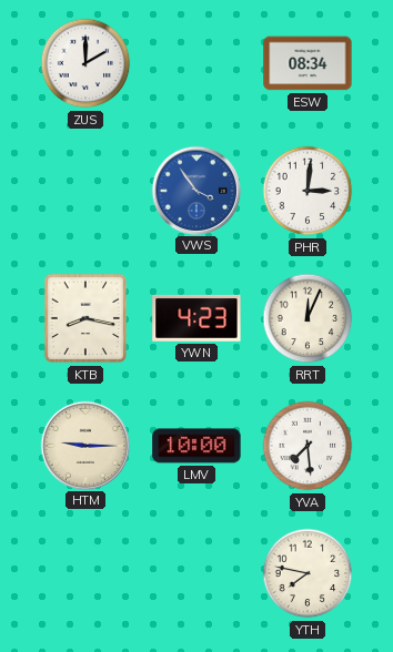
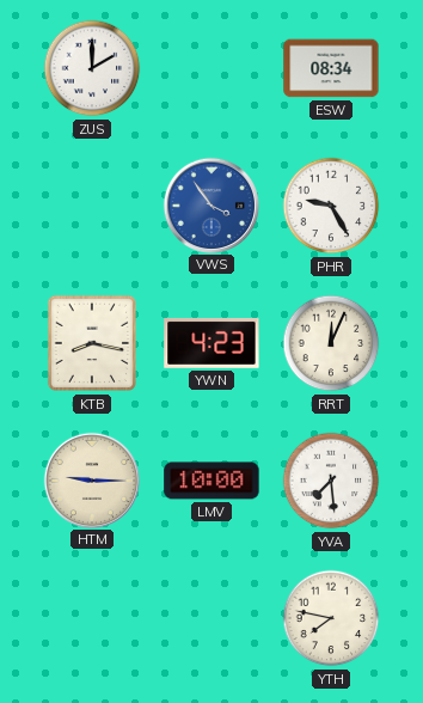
PHR: 3:01 -> 9:25
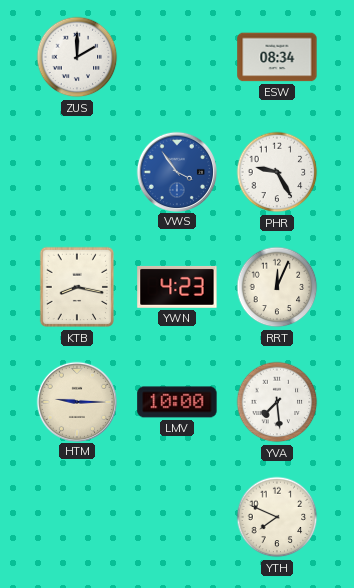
YTH: 7:47 -> 7:49
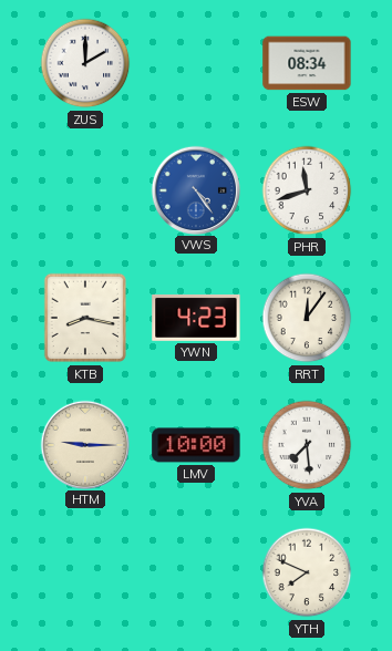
VWS: 3:54 -> 4:24
PHR: 9:25 -> 11:42
RRT: 12:04 -> 12:06
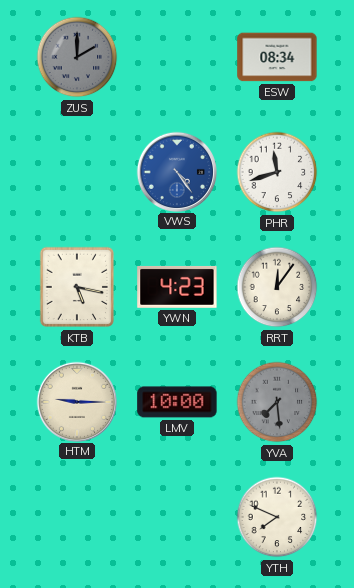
ZUS dial: white -> grey
KTB: 8:17 -> 5:17
YVA dial: white -> grey
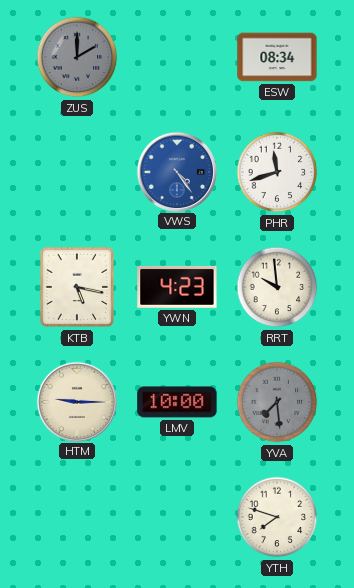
RRT: 12:06 -> 9:59
YTH: 7:49 -> 7:48
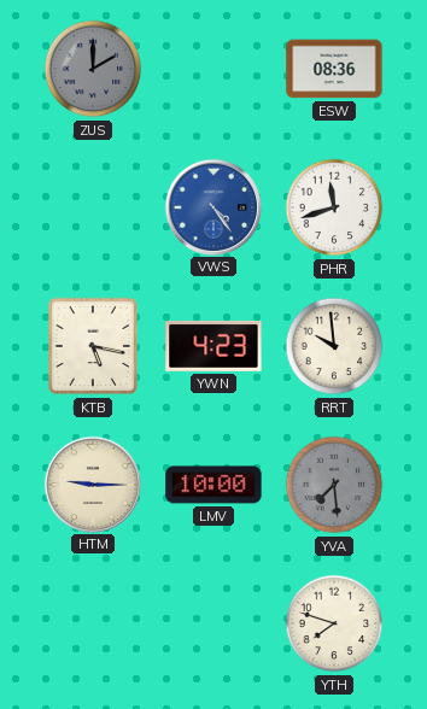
ESW: 08:34 -> 08:36
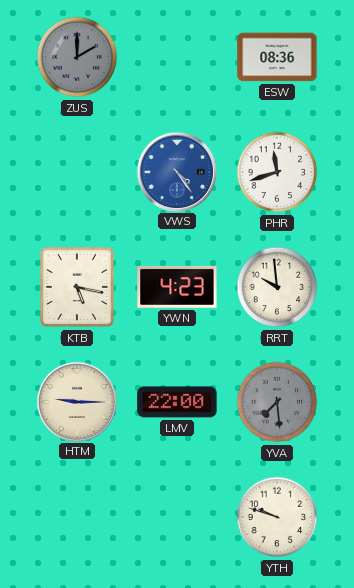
LMV: 10:00 -> 22:00
YTH: 7:48 -> 9:48
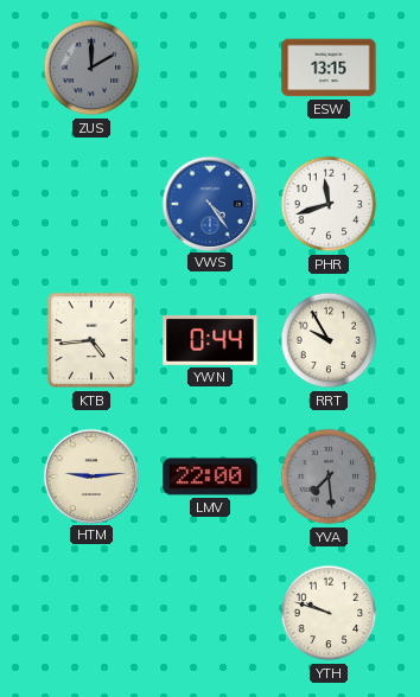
ESW: 08:36 -> 13:15
KTB: 5:17 -> 4:44
YWN: 4:23 -> 0:44
RRT: 9:59 -> 9:55
HTM: 9:15 -> 9:14
